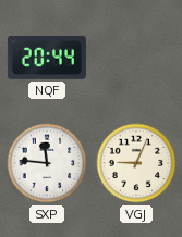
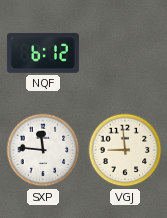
NQF: 20:44 -> 6:12
VGJ: 9:04 -> 8:59
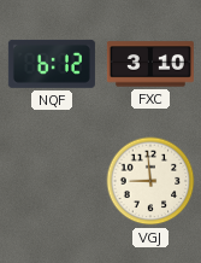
FXC: none -> 3:10
SXP: 11:46 -> none
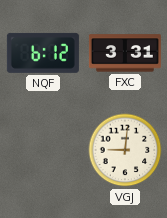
FXC: 3:10 -> 3:31
VGJ: 8:59 -> 9:01
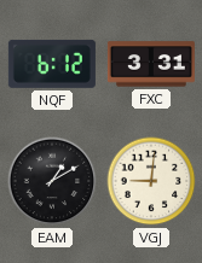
EAM: none -> 1:10
